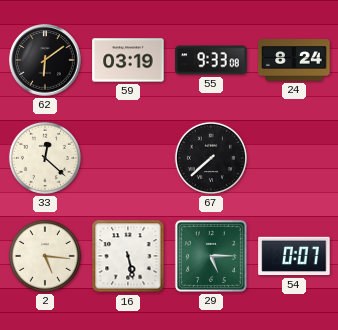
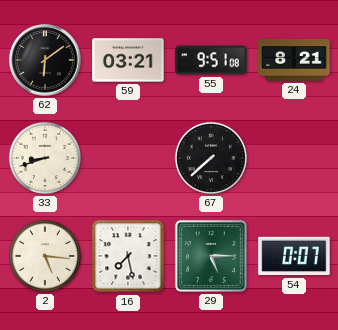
59: 03:19 -> 03:21
55: 9:33 -> 9:51
24: 8:24 -> 8:21
33: 12:22 -> 8:42
16: 5:28 -> 7:28
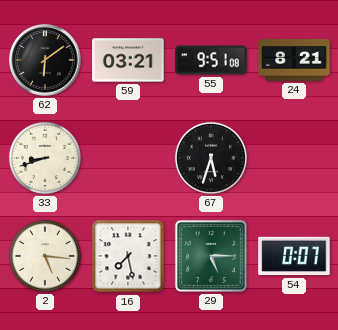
67: 7:38 -> 5:33
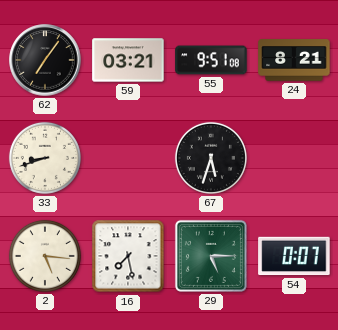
62: 6:09 -> 7:06
